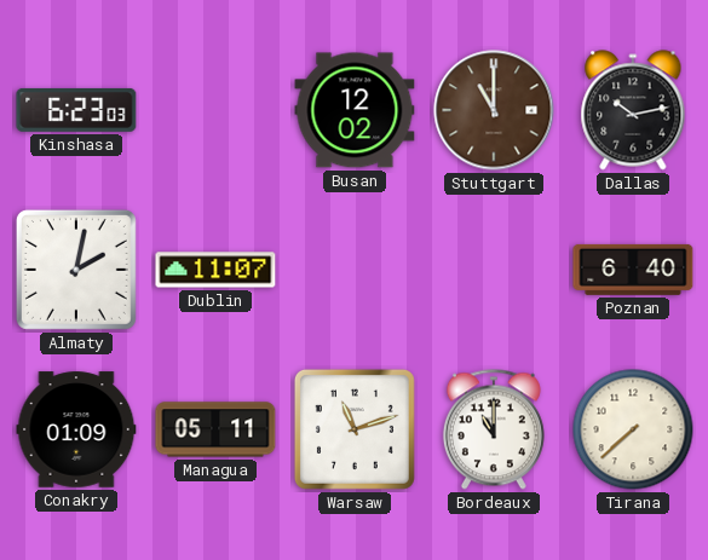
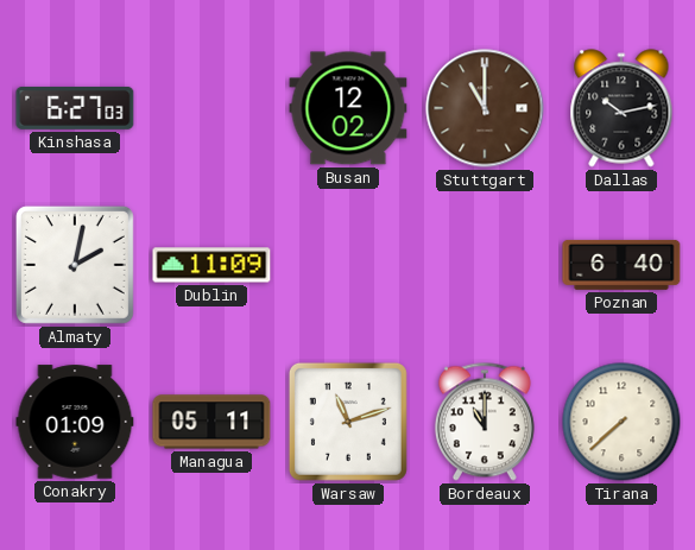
Kinshasa: 6:23 -> 6:27
Dublin: 11:07 -> 11:09
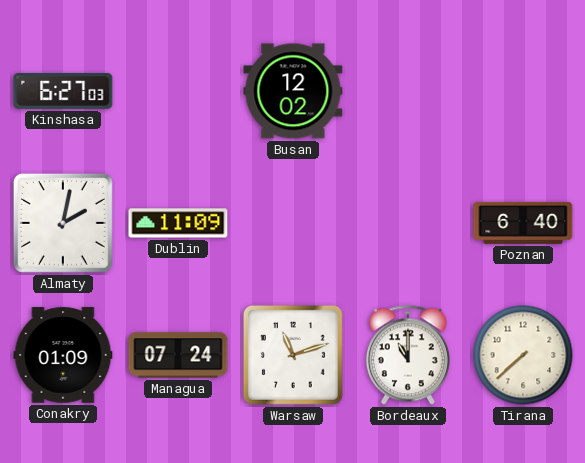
Stuttgart: 11:00 -> none
Dallas: 10:13 -> none
Managua: 05:11 -> 07:24
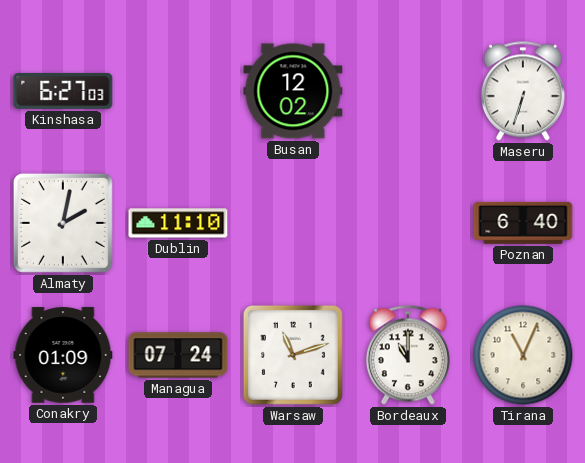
Maseru: none -> 6:33
Dublin: 11:09 -> 11:10
Tirana: 7:38 -> 11:04
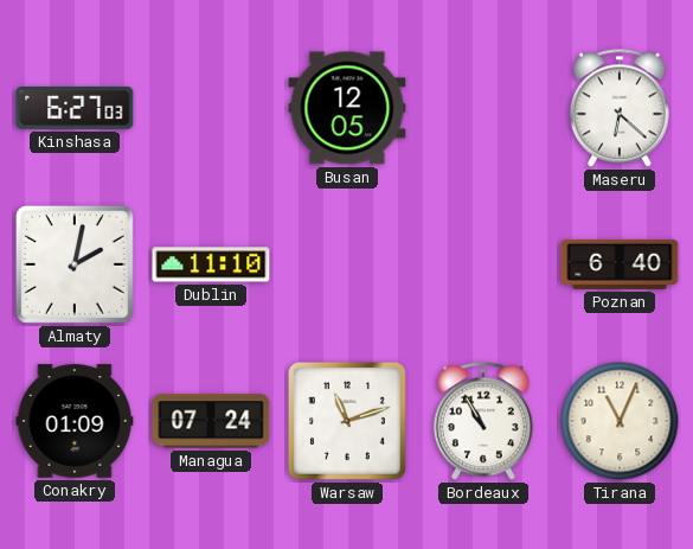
Busan: 12:02 -> 12:05
Maseru: 6:33 -> 6:22
Bordeaux: 11:00 -> 10:55
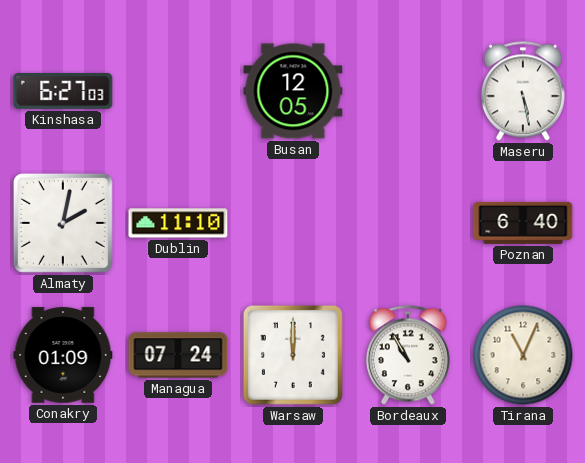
Maseru: 6:22 -> 5:28
Warsaw: 11:12 -> 12:00
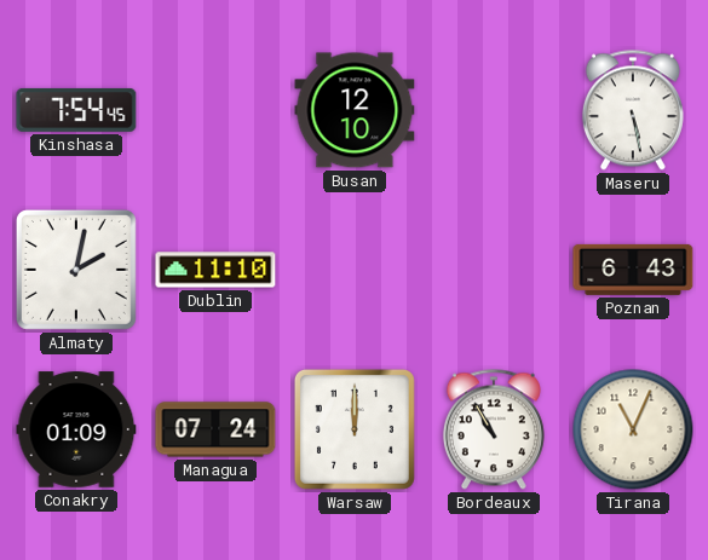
Kinshasa: 6:27 -> 7:54
Busan: 12:05 -> 12:10
Poznan: 6:40 -> 6:43
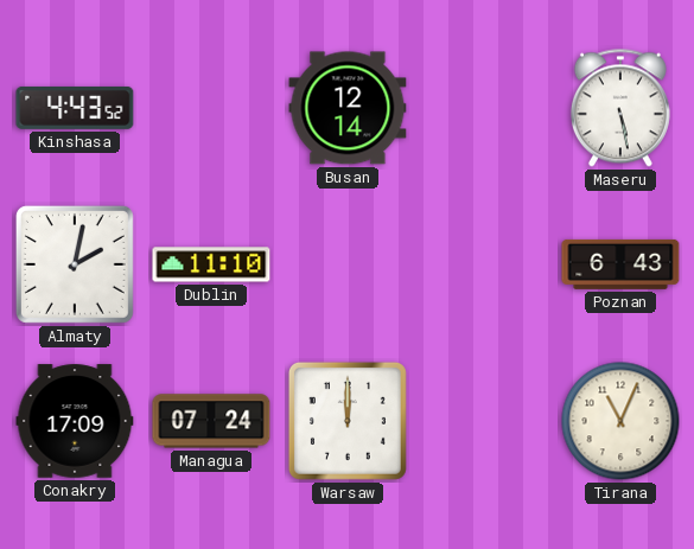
Kinshasa: 7:54 -> 4:43
Busan: 12:10 -> 12:14
Conakry: 01:09 -> 17:09
Bordeaux: 10:55 -> none
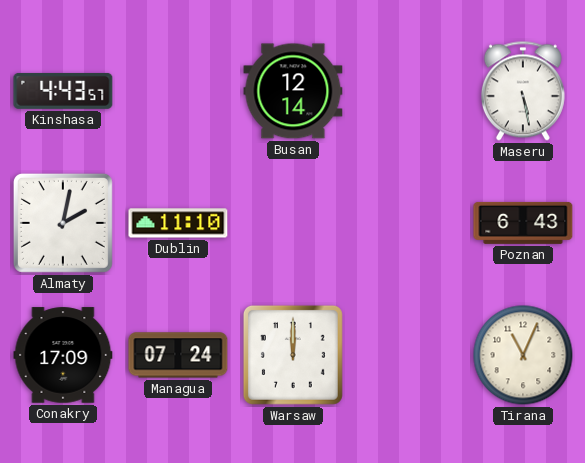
Kinshasa: 4:43:52 -> 4:43:57
